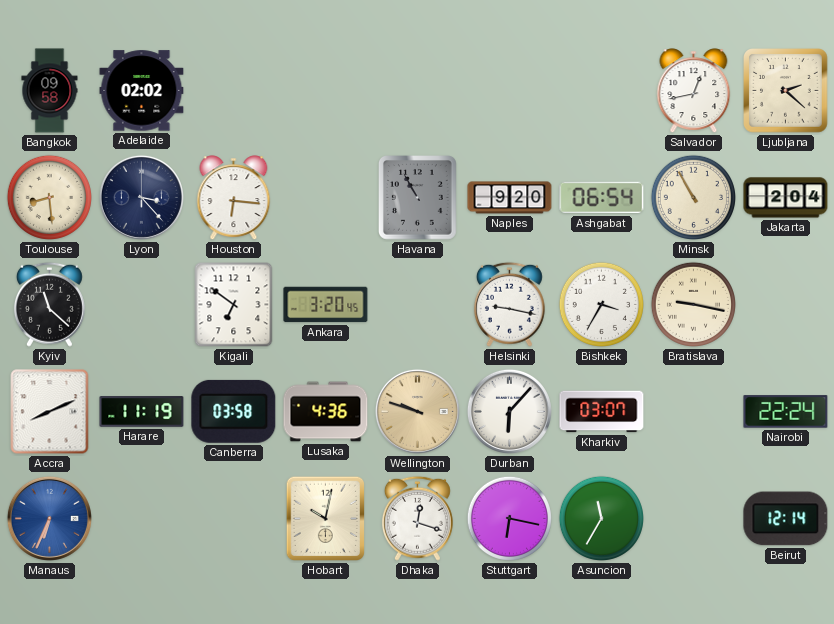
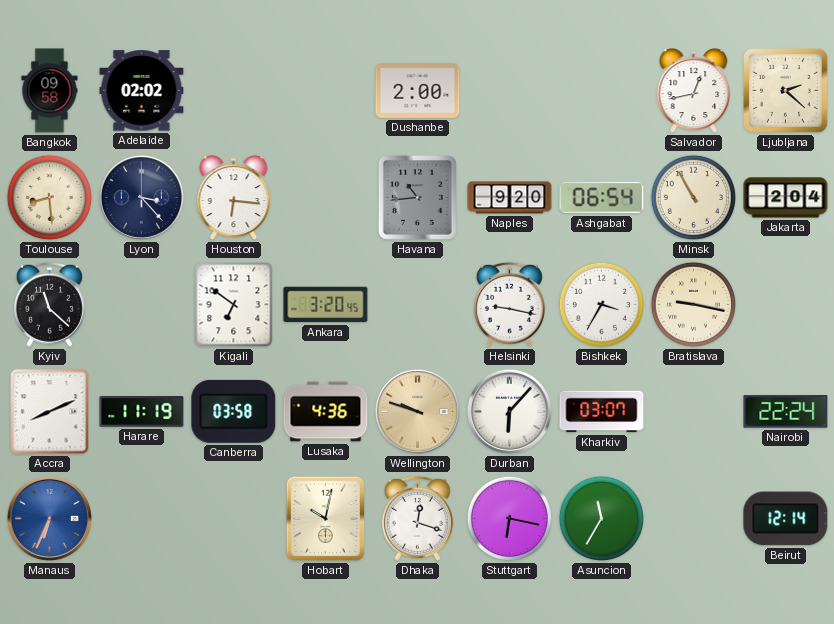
Dushanbe: none -> 2:00
Havana: 10:55 -> 10:44
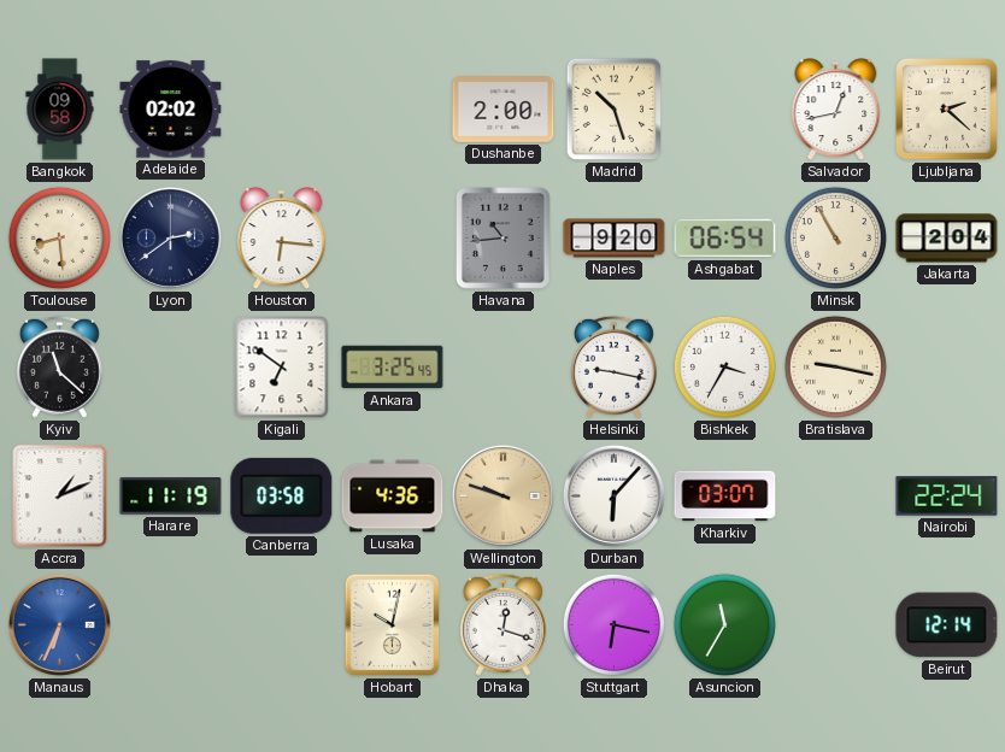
Madrid: none -> 10:27
Lyon: 3:23 -> 2:39
Ankara: 3:20 -> 3:25
Accra: 8:11 -> 1:11
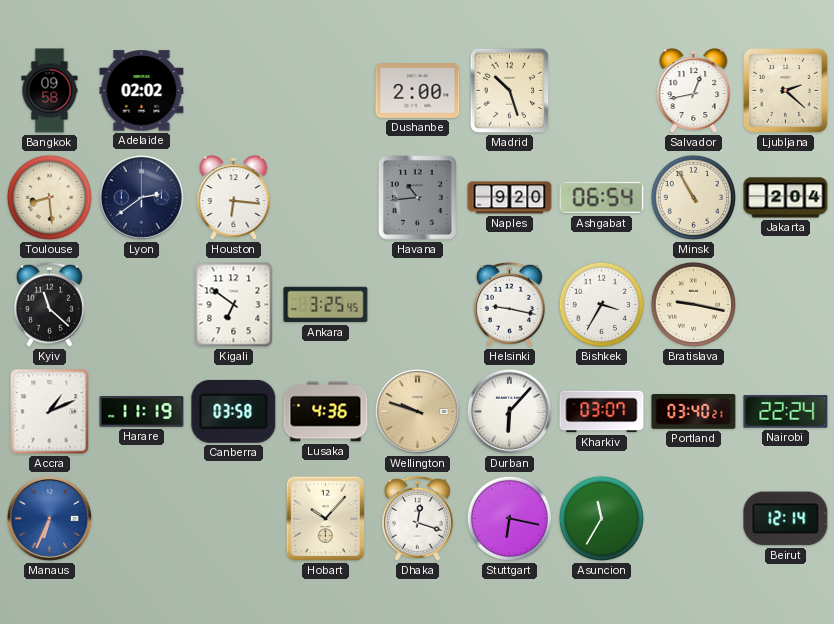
Portland: none -> 03:40
Hobart: 10:02 -> 10:07
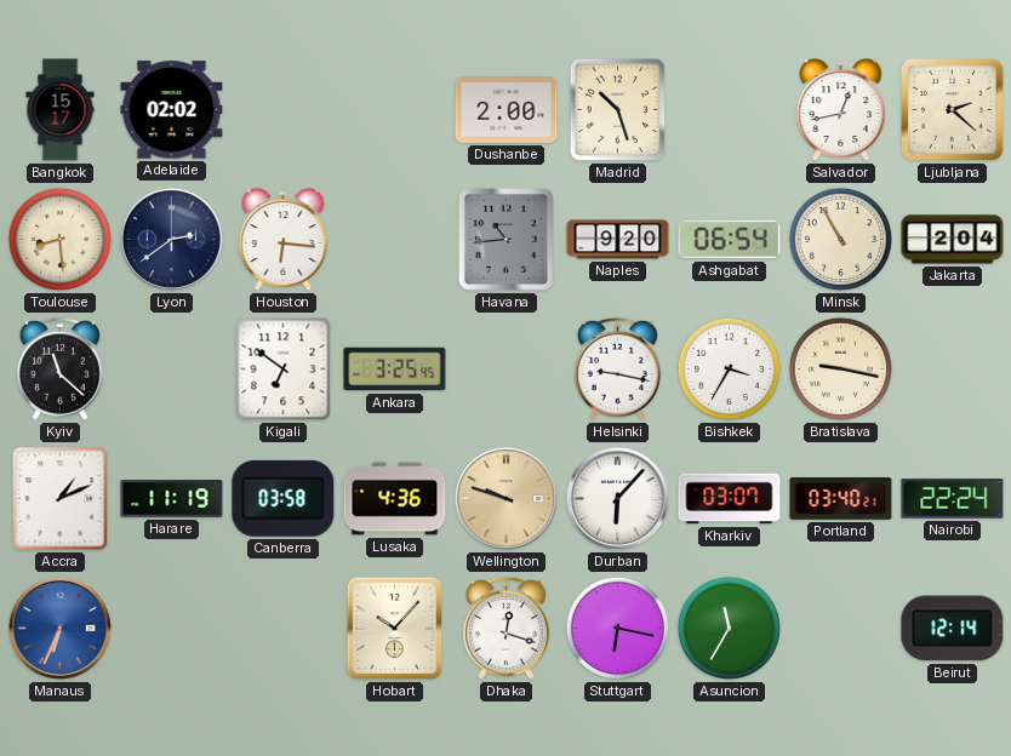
Bangkok: 09:58 -> 15:17
